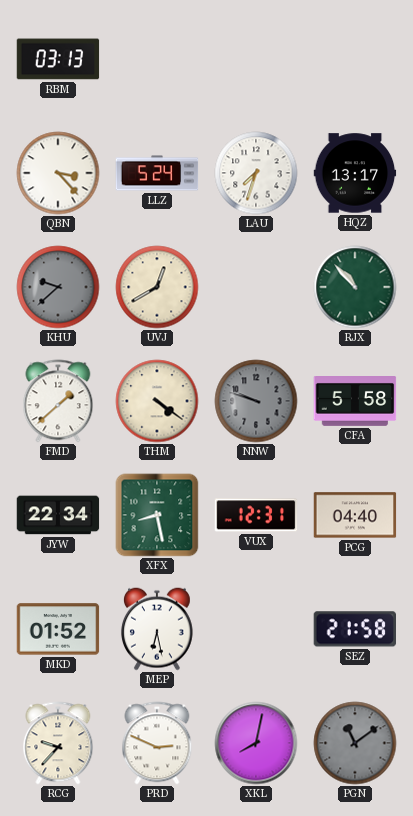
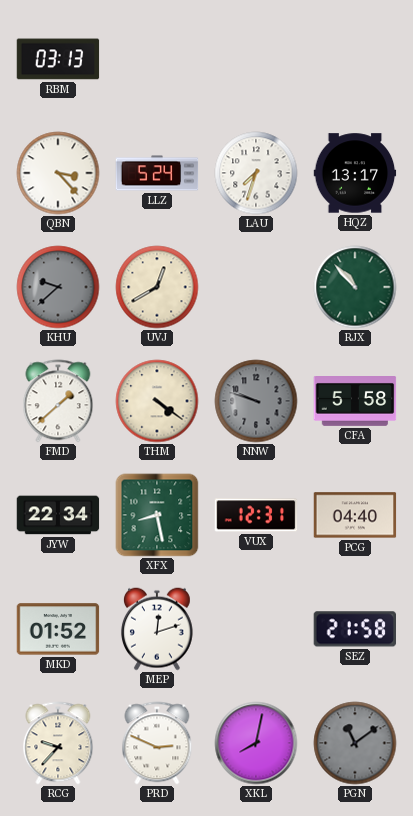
MEP: 6:28 -> 12:12
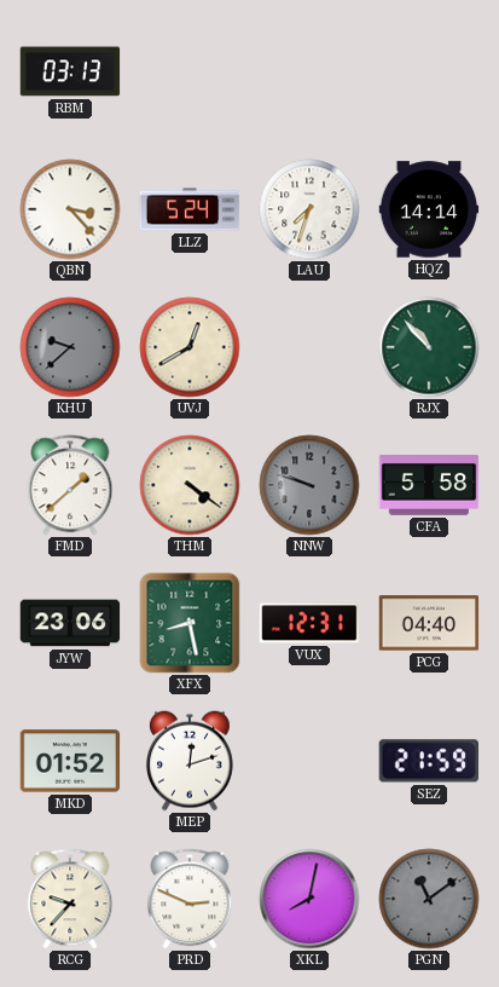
HQZ: 13:17 -> 14:14
JYW: 22:34 -> 23:06
SEZ: 21:58 -> 21:59
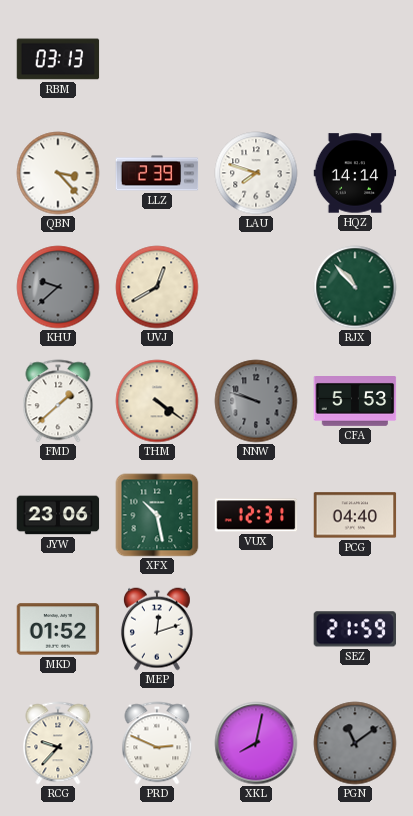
LLZ: 5:24 -> 2:39
LAU: 7:33 -> 7:48
CFA: 5:58 -> 5:53
XFX: 8:28 -> 10:28
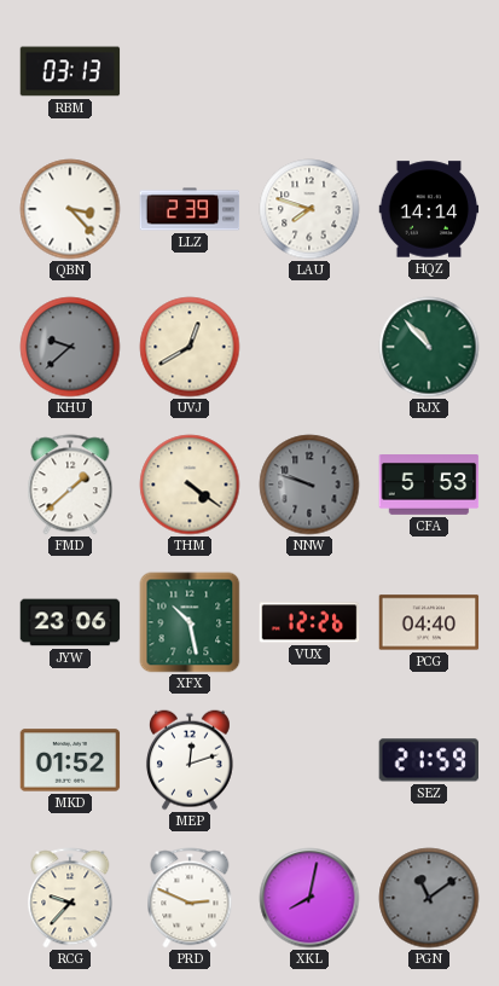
VUX: 12:31 -> 12:26
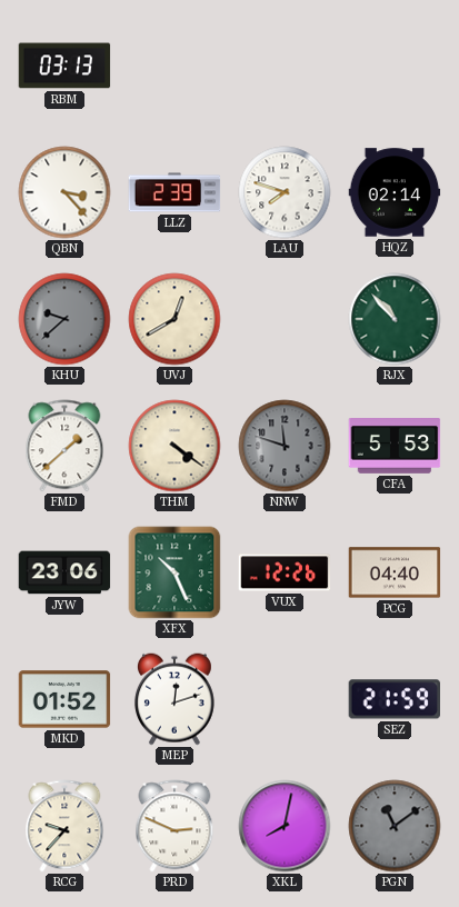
HQZ: 14:14 -> 02:14
NNW: 9:48 -> 11:48
XFX: 10:28 -> 10:26
